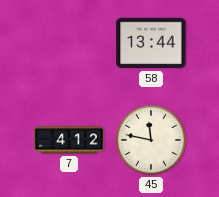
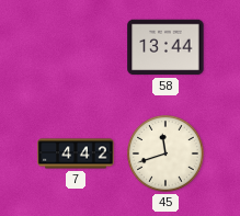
7: 4:12 -> 4:42
45: 11:47 -> 11:42
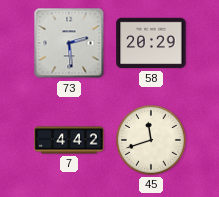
73: none -> 2:29
58: 13:44 -> 20:29
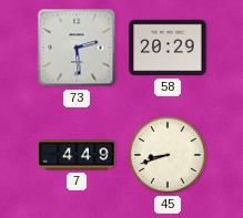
7: 4:42 -> 4:49
45: 11:42 -> 8:42
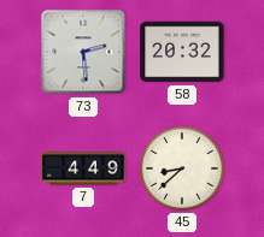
58: 20:29 -> 20:32
45: 8:42 -> 8:38
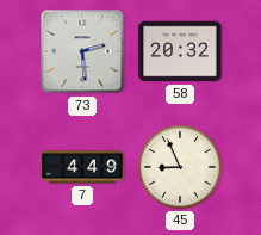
45: 8:38 -> 8:56
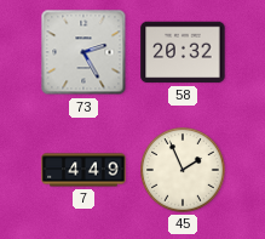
73: 2:29 -> 2:25
45: 8:56 -> 1:56
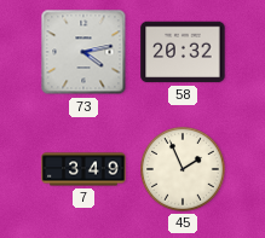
73: 2:25 -> 4:13
7: 4:49 -> 3:49
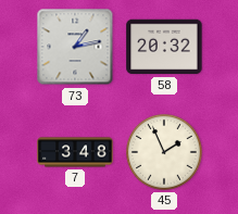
73: 4:13 -> 1:13
7: 3:49 -> 3:48
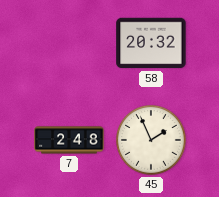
73: 1:13 -> none
7: 3:48 -> 2:48
